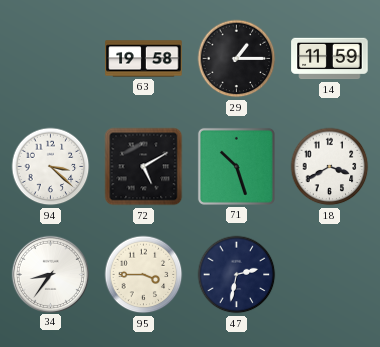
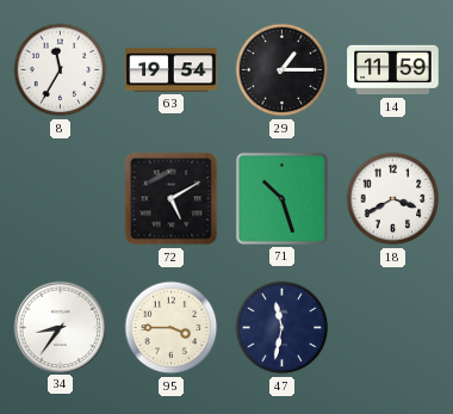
8: none -> 11:35
63: 19:58 -> 19:54
94: 3:22 -> none
47: 2:32 -> 11:32
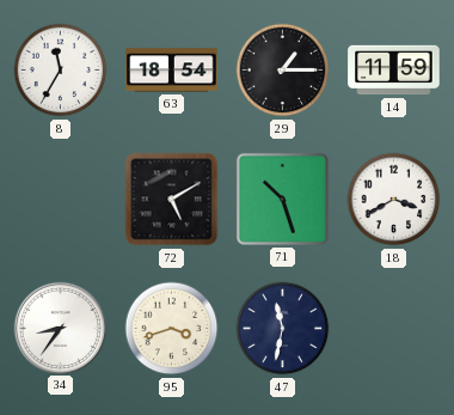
63: 19:54 -> 18:54
95: 3:45 -> 3:42
